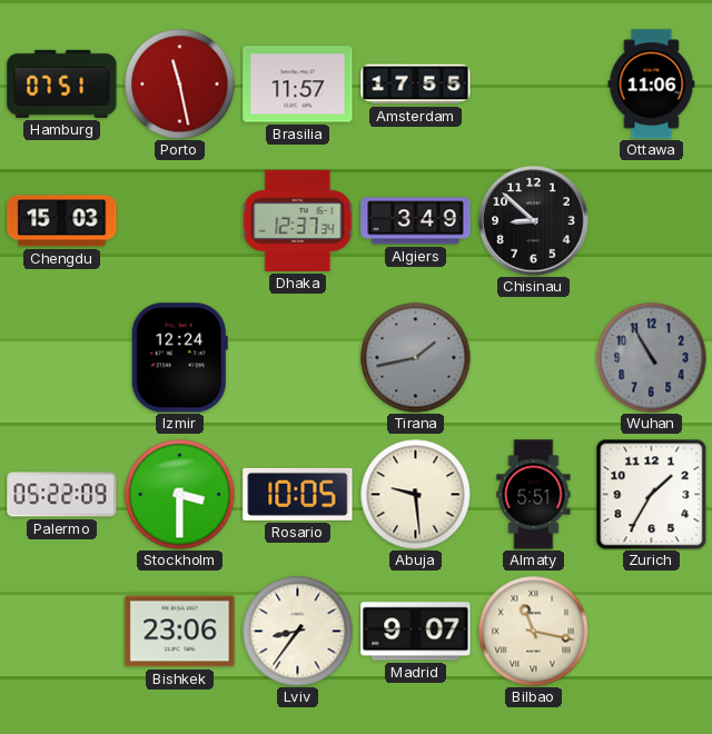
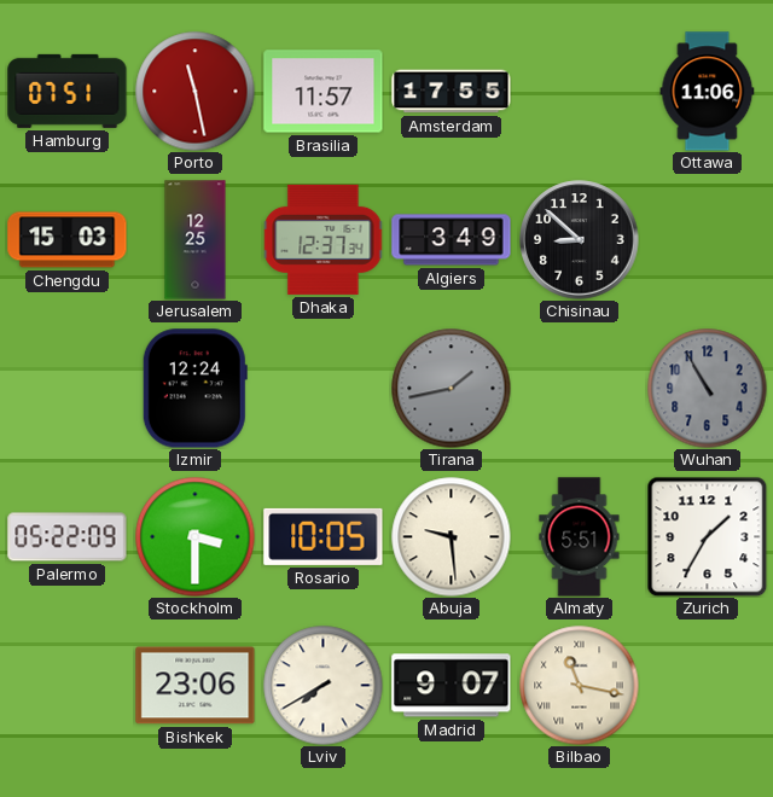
Jerusalem: none -> 12:25
Lviv: 8:36 -> 7:40
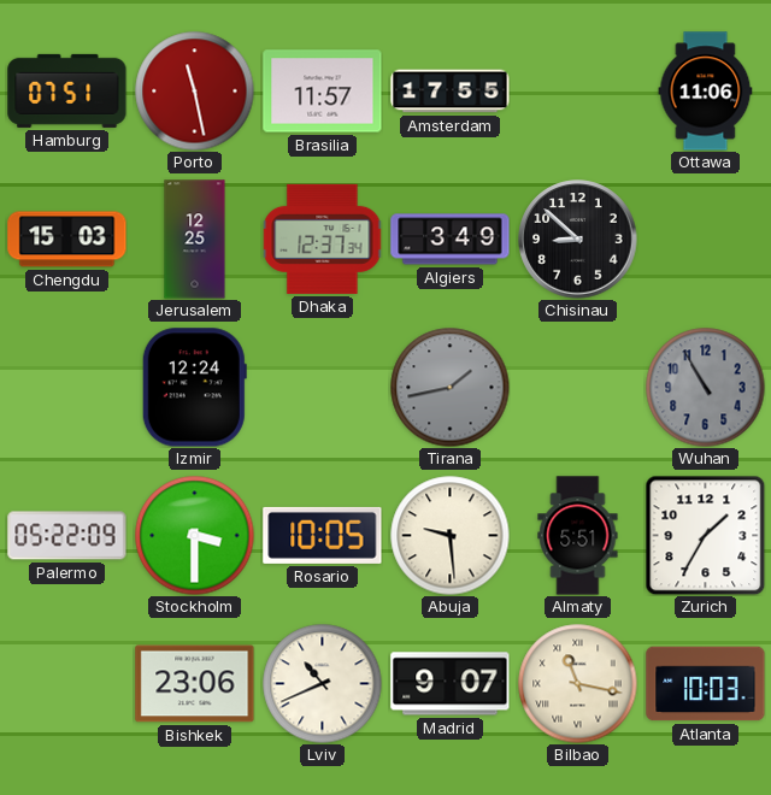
Lviv: 7:40 -> 10:41
Atlanta: none -> 10:03
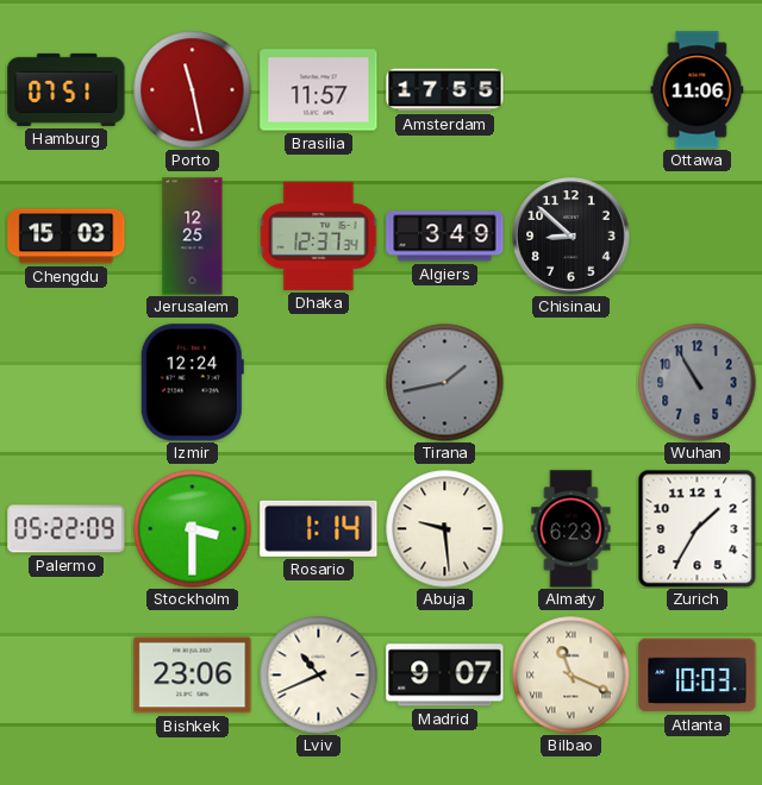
Rosario: 10:05 -> 1:14
Almaty: 5:51 -> 6:23
Bilbao: 11:17 -> 11:19
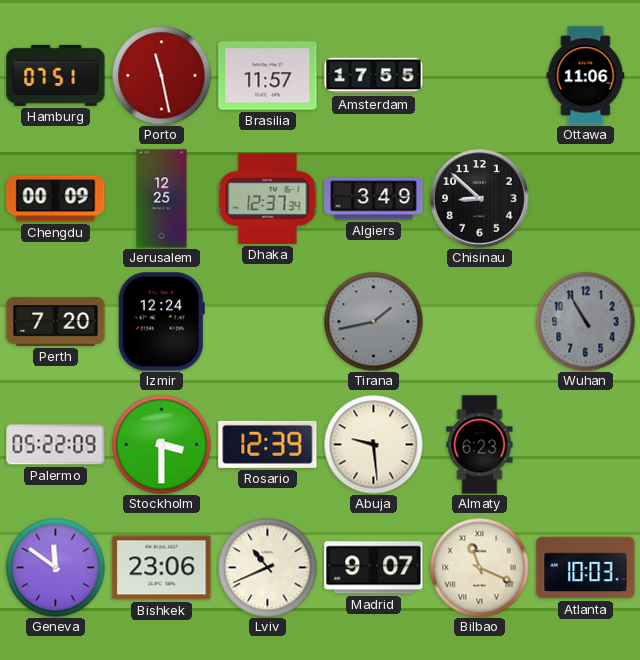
Chengdu: 15:03 -> 00:09
Perth: none -> 7:20
Rosario: 1:14 -> 12:39
Zurich: 1:35 -> none
Geneva: none -> 11:51
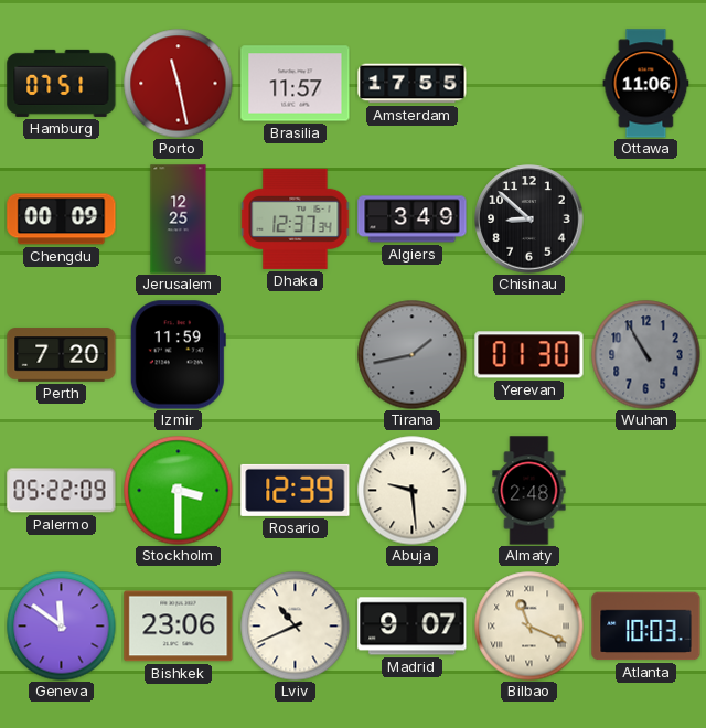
Izmir: 12:24 -> 11:59
Yerevan: none -> 01:30
Almaty: 6:23 -> 2:48
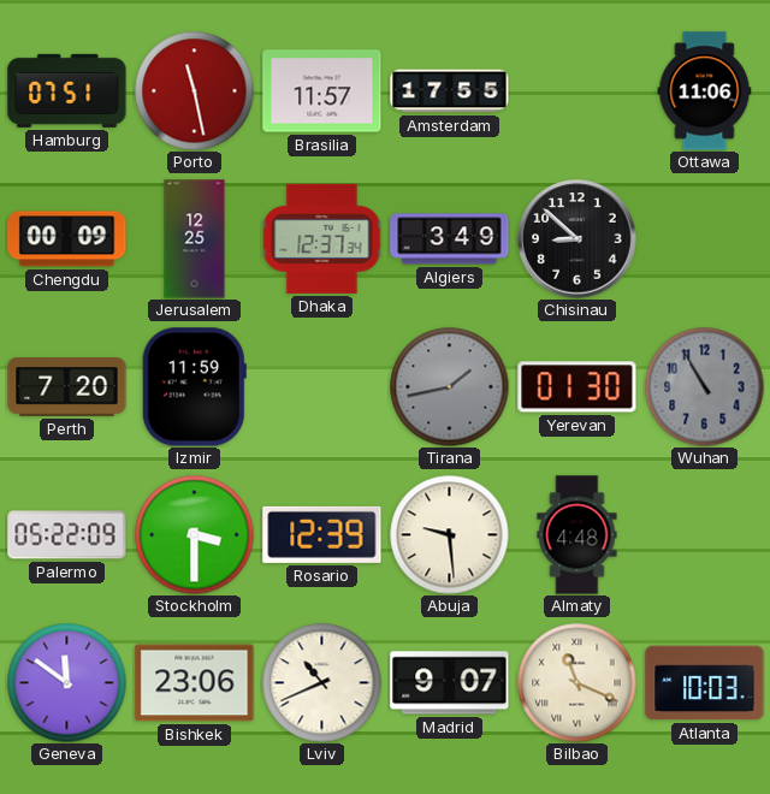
Almaty: 2:48 -> 4:48
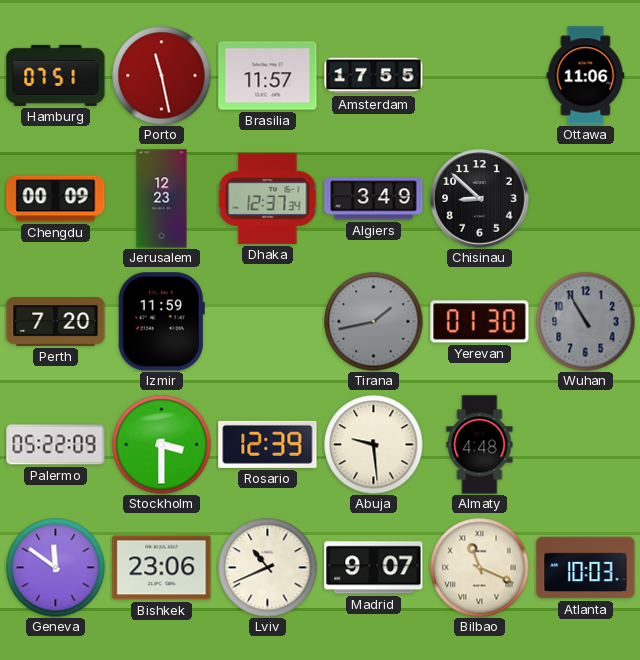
Jerusalem: 12:25 -> 12:23
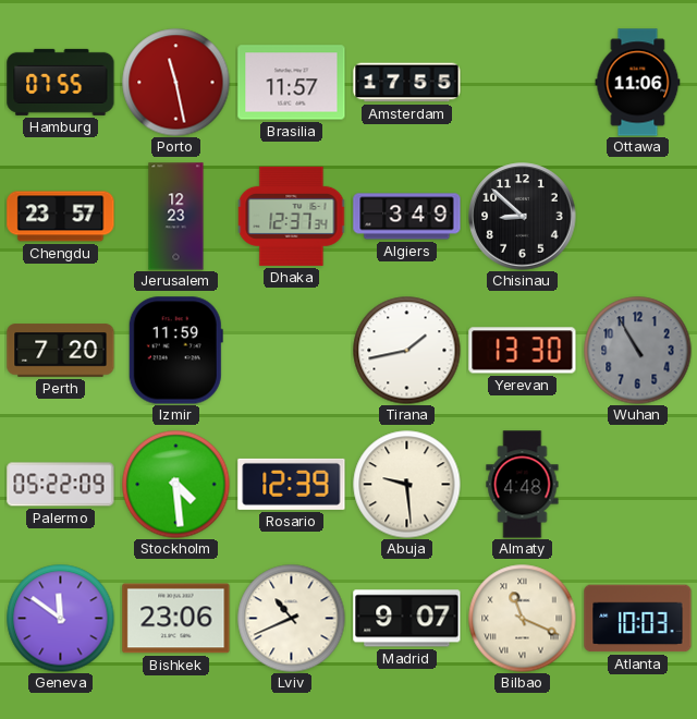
Hamburg: 07:51 -> 07:55
Chengdu: 00:09 -> 23:57
Tirana dial: grey -> white
Yerevan: 01:30 -> 13:30
Stockholm: 3:30 -> 4:29
